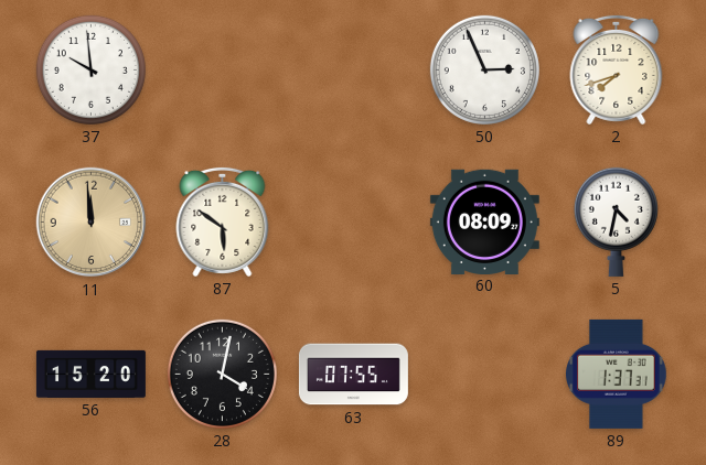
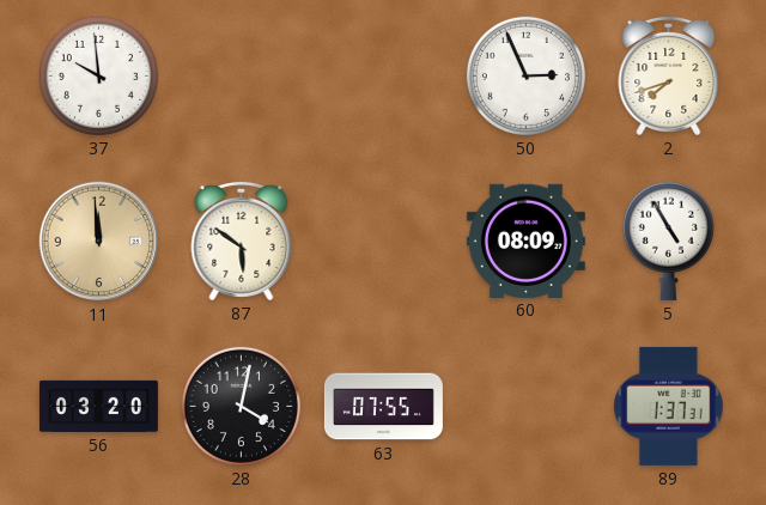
5: 4:32 -> 4:55
56: 15:20 -> 03:20
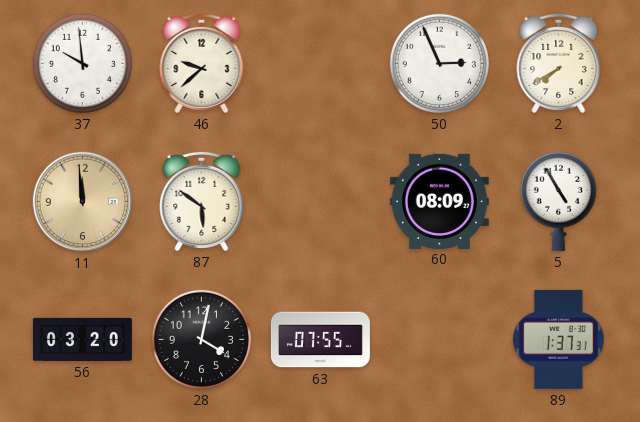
46: none -> 9:38
2: 7:42 -> 7:40
